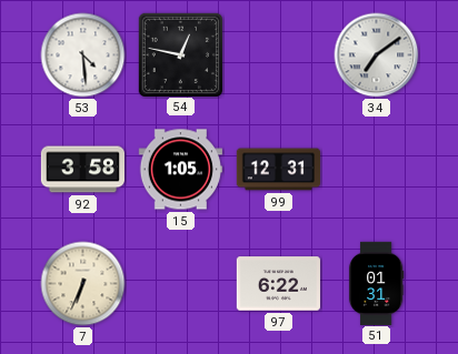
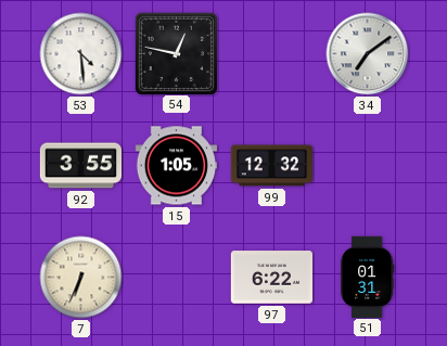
92: 3:58 -> 3:55
99: 12:31 -> 12:32
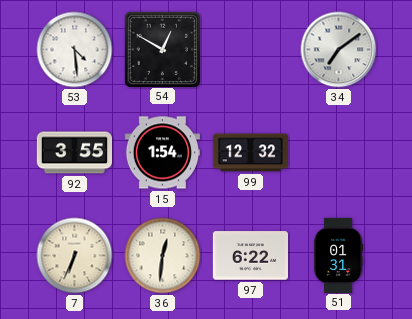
54: 12:47 -> 12:50
15: 1:05 -> 1:54
36: none -> 12:31
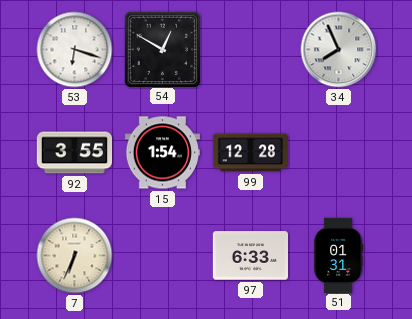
53: 4:29 -> 6:18
34: 7:09 -> 7:56
99: 12:32 -> 12:28
36: 12:31 -> none
97: 6:22 -> 6:33
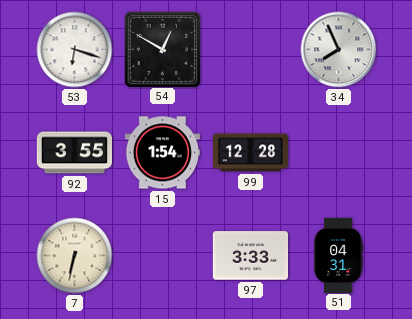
7: 6:34 -> 6:32
97: 6:33 -> 3:33
51: 01:31 -> 04:31
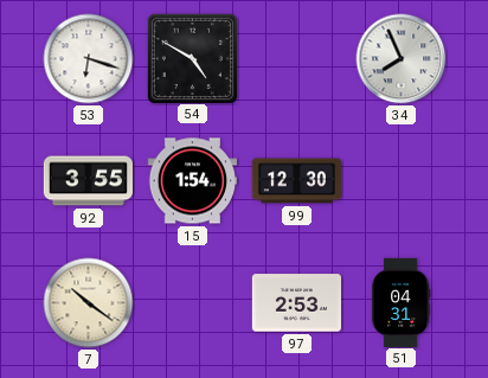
54: 12:50 -> 4:50
99: 12:28 -> 12:30
7: 6:32 -> 10:21
97: 3:33 -> 2:53
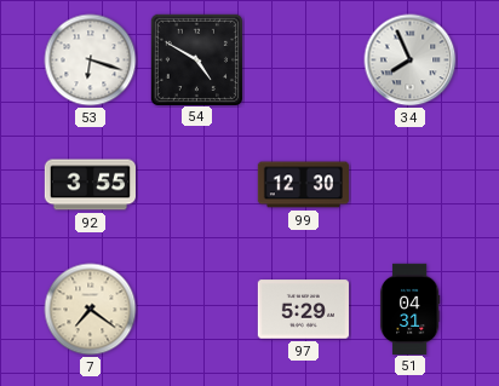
15: 1:54 -> none
7: 10:21 -> 7:21
97: 2:53 -> 5:29
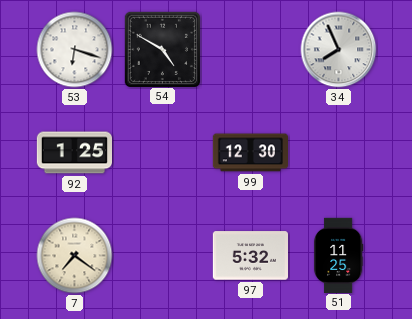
92: 3:55 -> 1:25
97: 5:29 -> 5:32
51: 04:31 -> 11:25
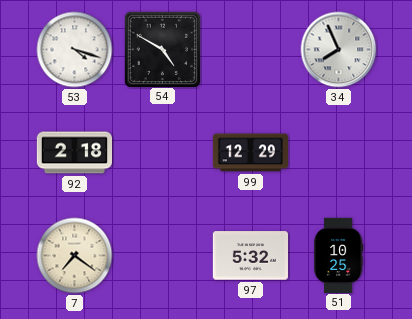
53: 6:18 -> 4:18
92: 1:25 -> 2:18
99: 12:30 -> 12:29
51: 11:25 -> 10:25
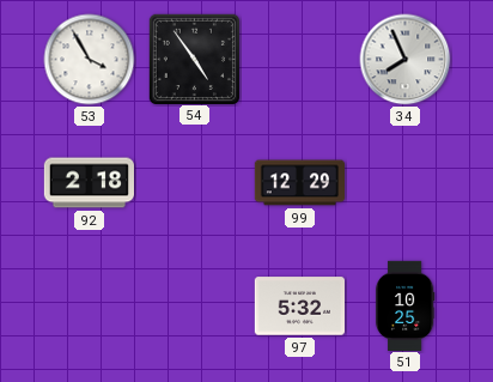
53: 4:18 -> 3:55
54: 4:50 -> 4:54
7: 7:21 -> none
